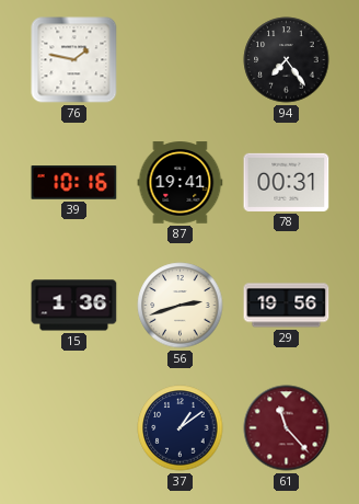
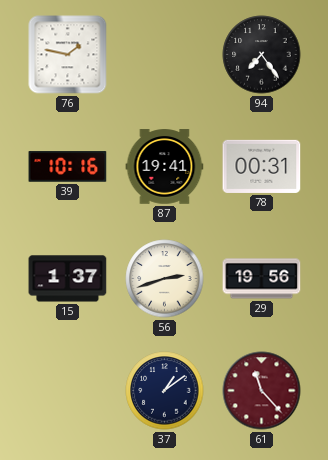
15: 1:36 -> 1:37
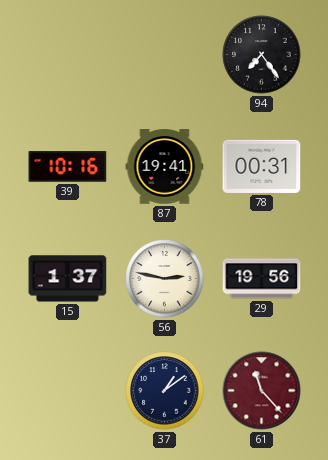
76: 1:47 -> none
56: 2:42 -> 2:47
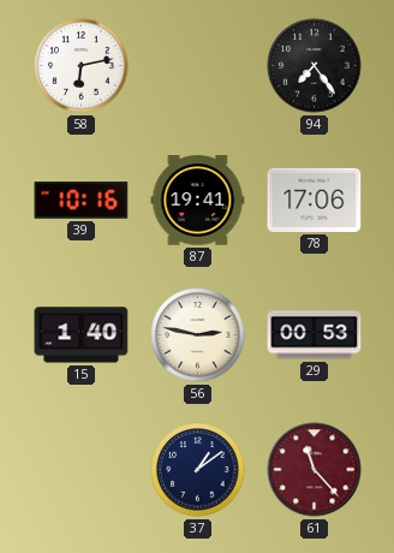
58: none -> 6:13
78: 00:31 -> 17:06
15: 1:37 -> 1:40
29: 19:56 -> 00:53
